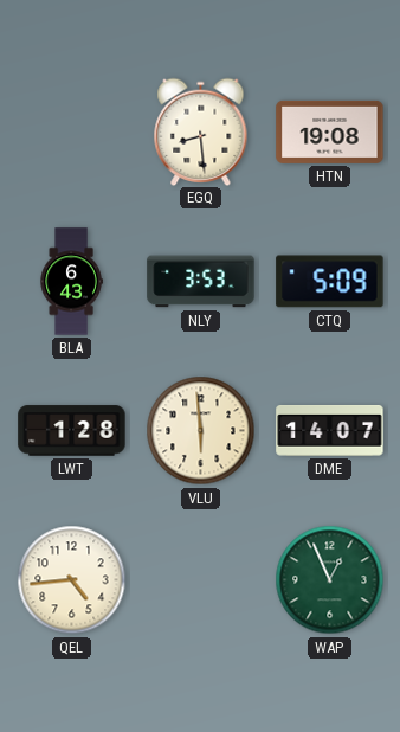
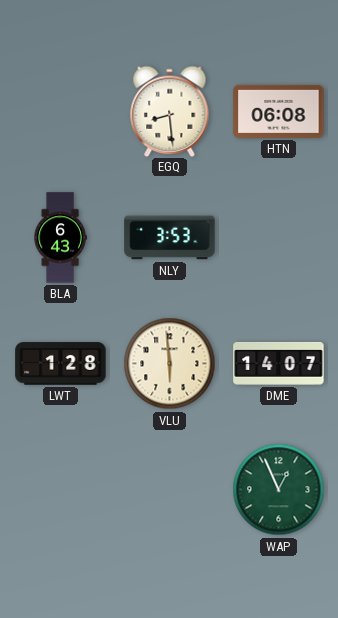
HTN: 19:08 -> 06:08
CTQ: 5:09 -> none
QEL: 4:44 -> none
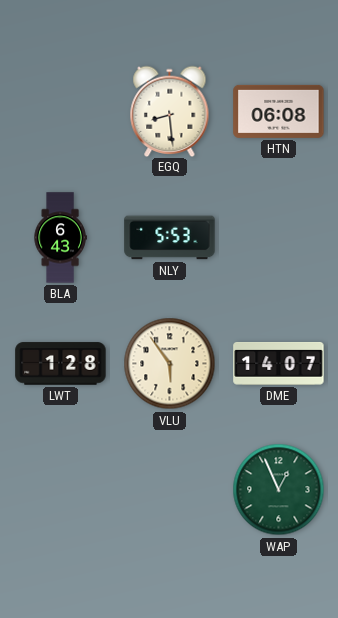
NLY: 3:53 -> 5:53
VLU: 5:59 -> 5:54
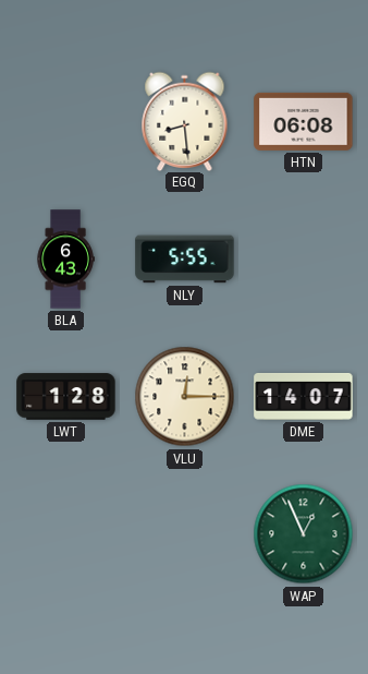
NLY: 5:53 -> 5:55
VLU: 5:54 -> 12:15
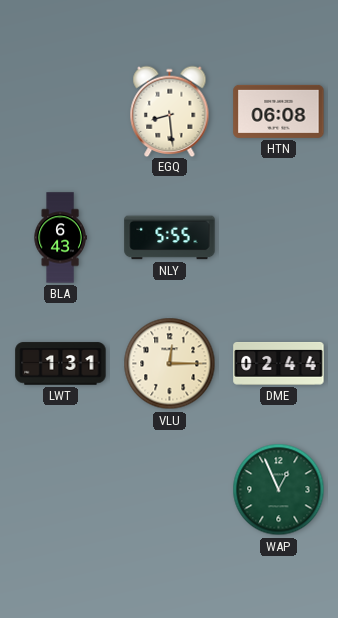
LWT: 1:28 -> 1:31
DME: 14:07 -> 02:44
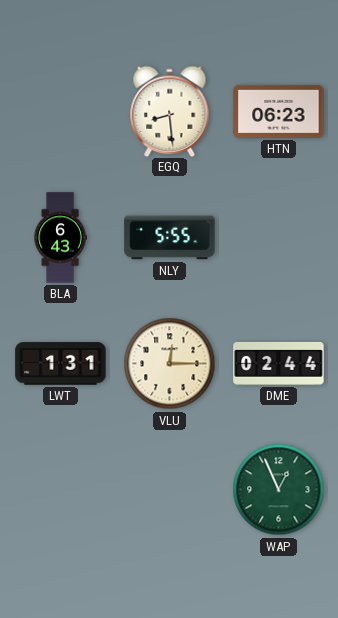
HTN: 06:08 -> 06:23
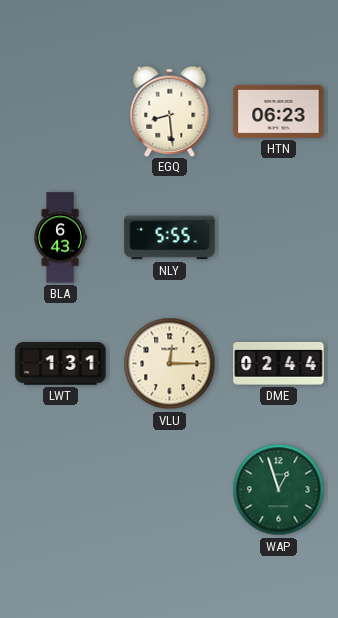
WAP: 12:56 -> 12:57
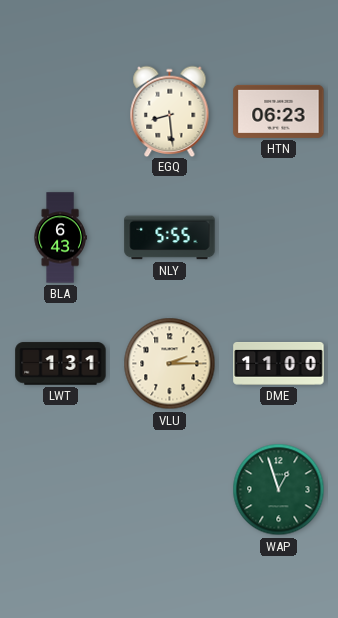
VLU: 12:15 -> 2:15
DME: 02:44 -> 11:00
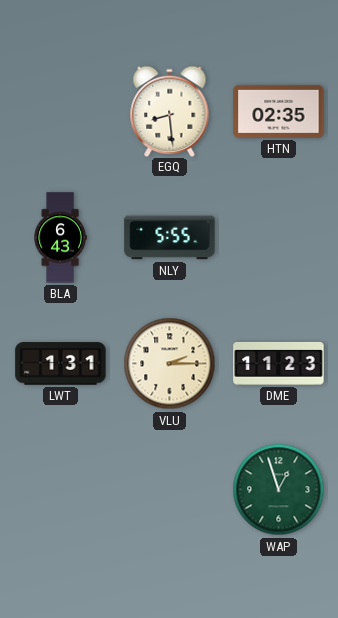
HTN: 06:23 -> 02:35
DME: 11:00 -> 11:23
